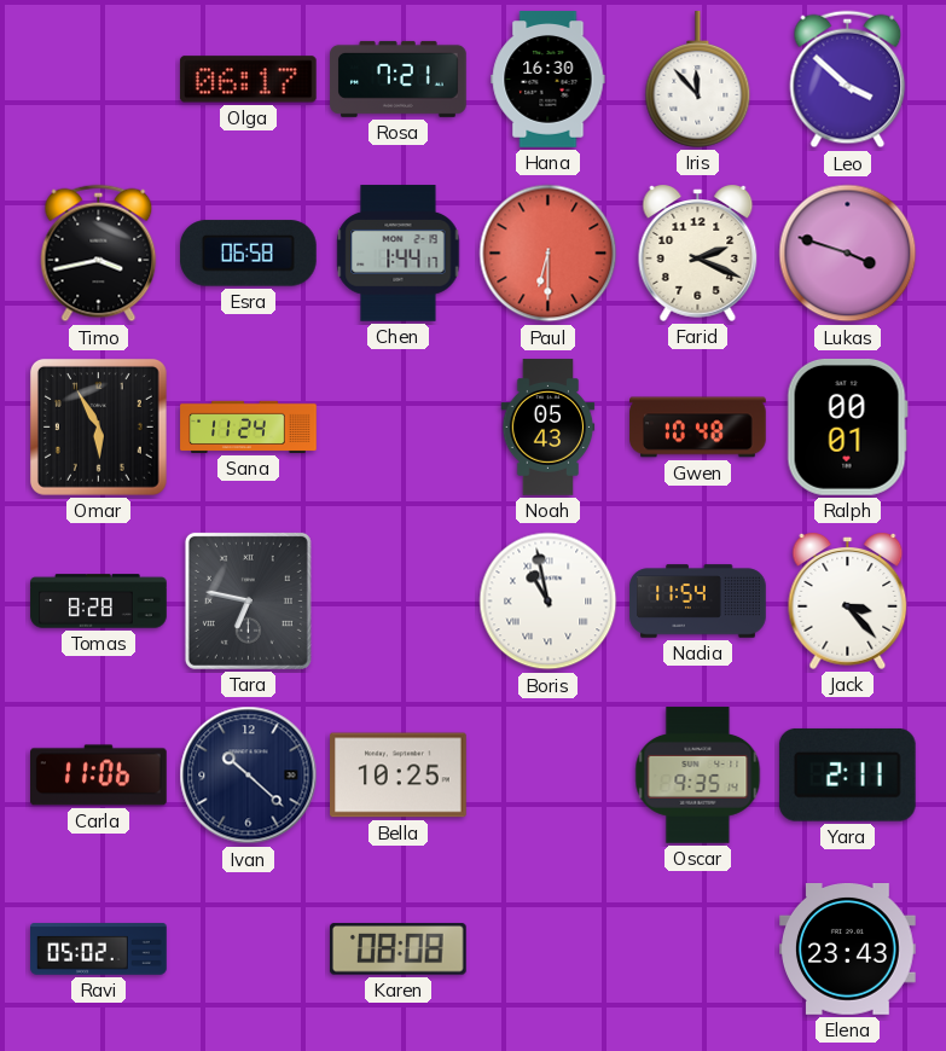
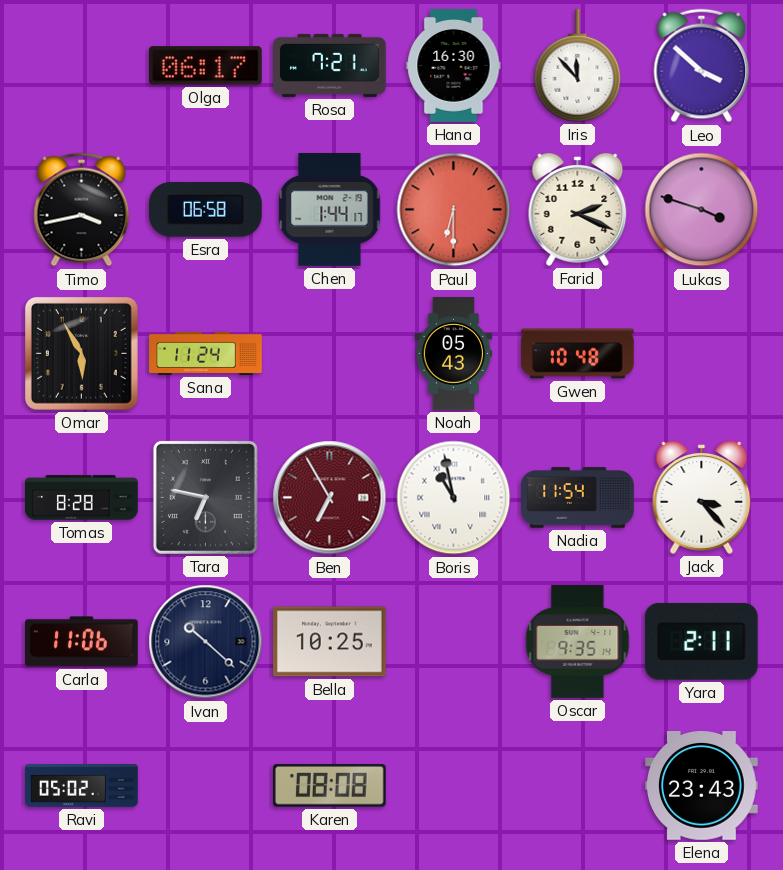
Ralph: 00:01 -> none
Ben: none -> 6:55
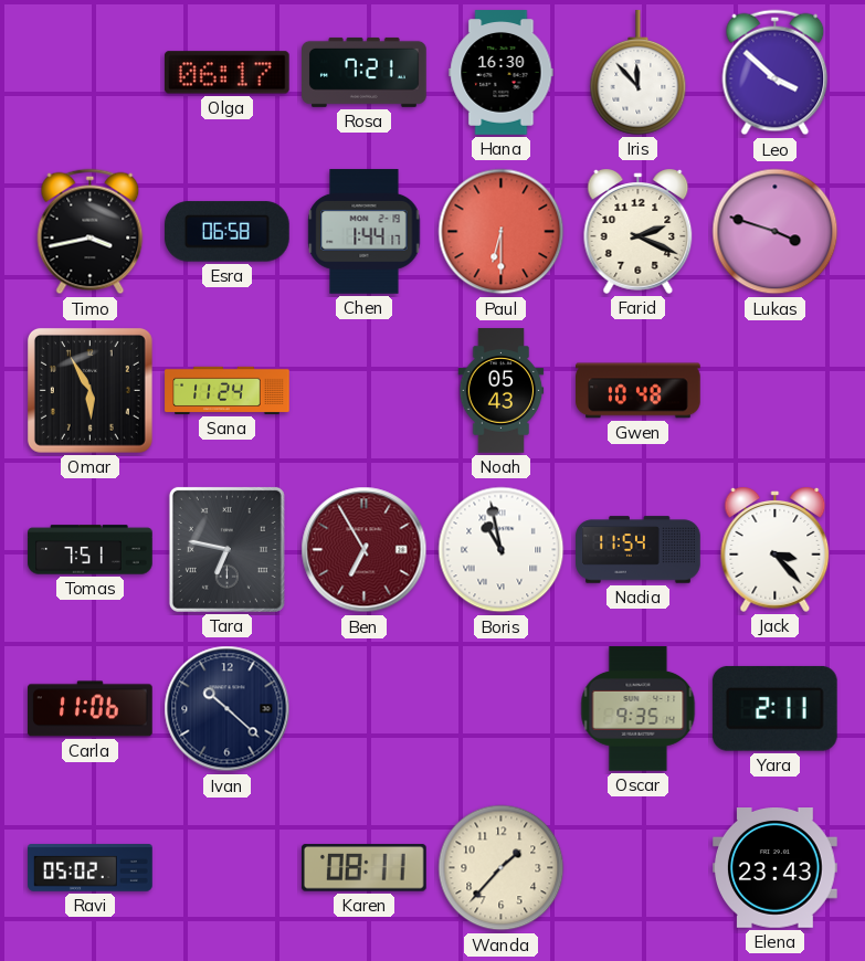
Tomas: 8:28 -> 7:51
Bella: 10:25 -> none
Karen: 08:08 -> 08:11
Wanda: none -> 1:37
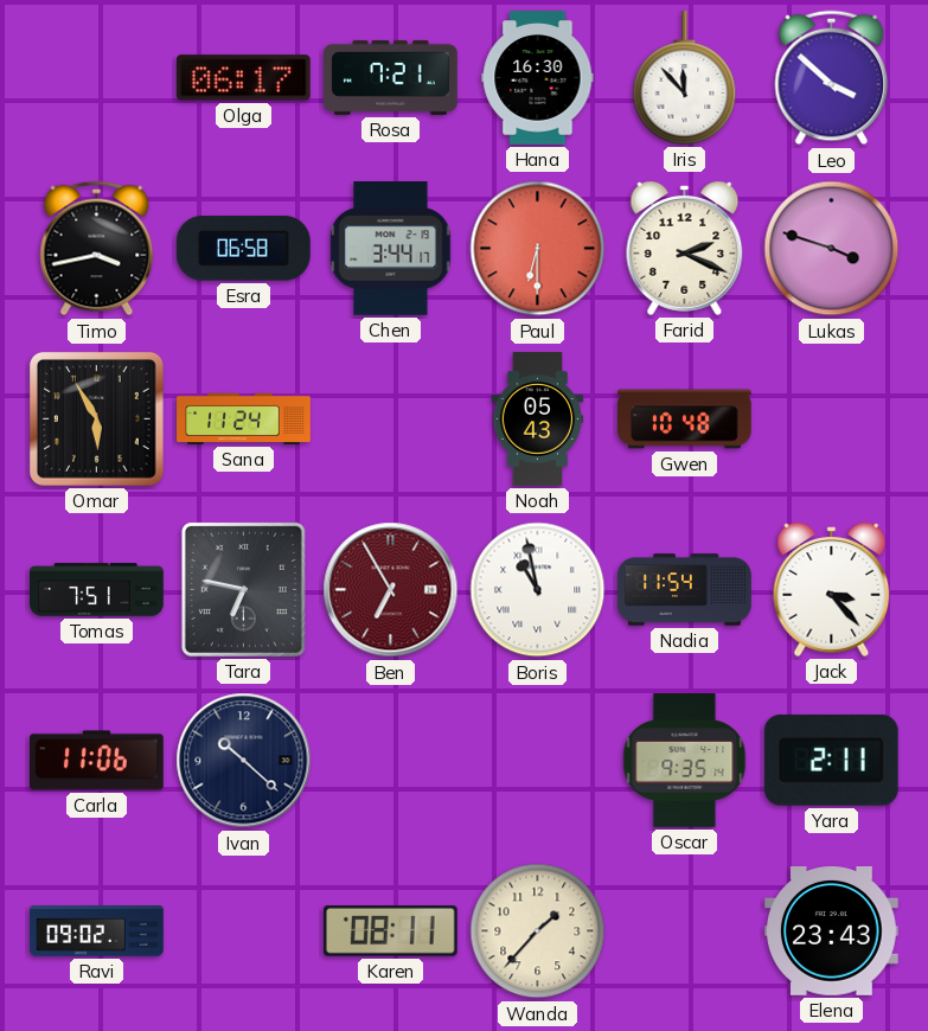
Chen: 1:44 -> 3:44
Ravi: 05:02 -> 09:02
